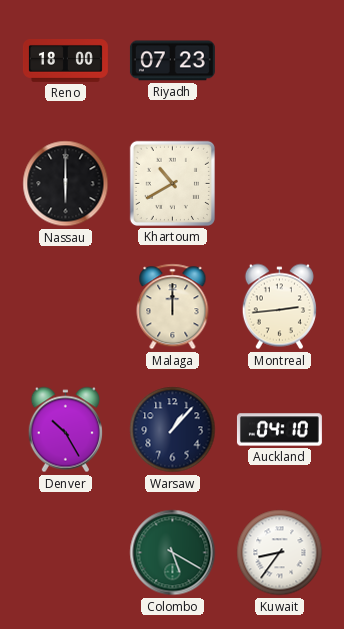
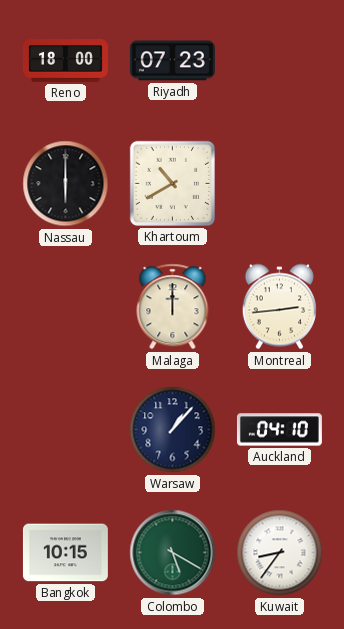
Denver: 10:25 -> none
Bangkok: none -> 10:15
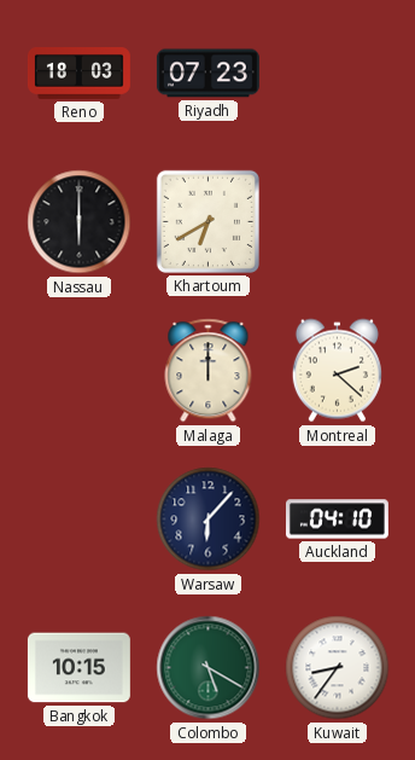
Reno: 18:00 -> 18:03
Khartoum: 10:40 -> 6:40
Montreal: 2:44 -> 2:22
Warsaw: 1:07 -> 6:07
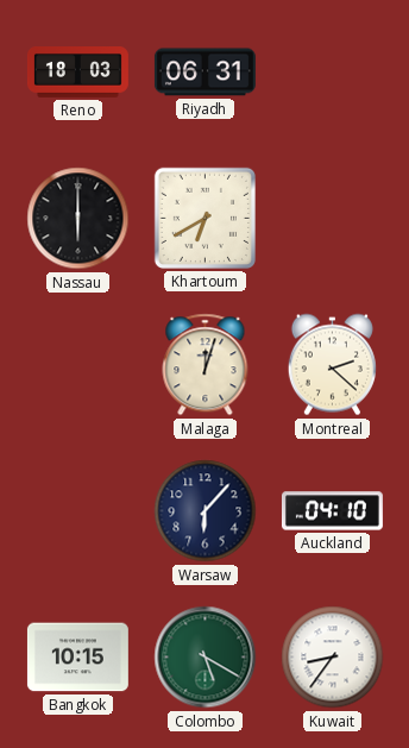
Riyadh: 07:23 -> 06:31
Malaga: 12:00 -> 12:03
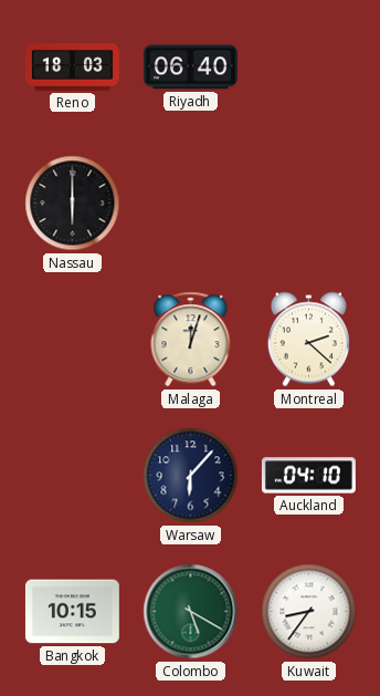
Riyadh: 06:31 -> 06:40
Khartoum: 6:40 -> none
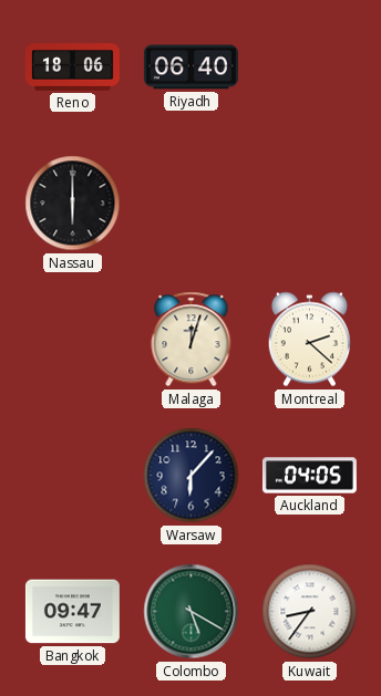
Reno: 18:03 -> 18:06
Auckland: 04:10 -> 04:05
Bangkok: 10:15 -> 09:47
